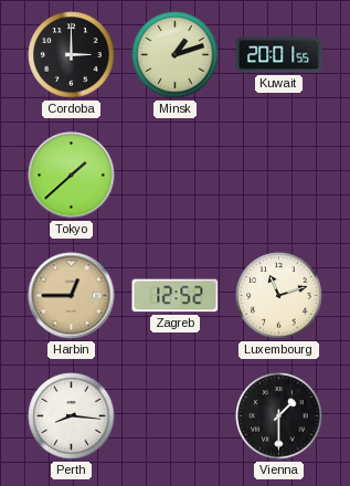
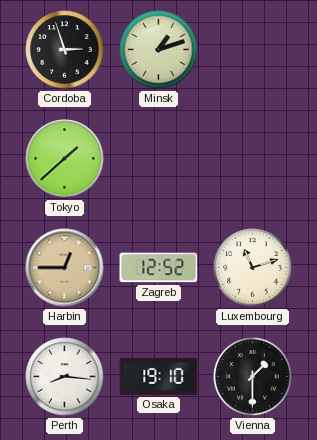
Cordoba: 3:00 -> 2:57
Kuwait: 20:01 -> none
Osaka: none -> 19:10
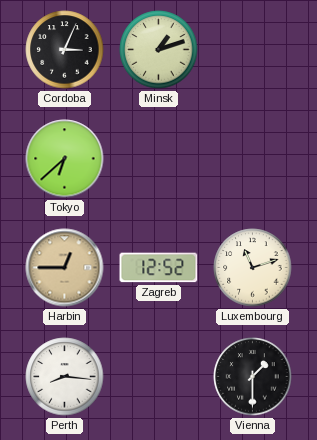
Cordoba: 2:57 -> 3:04
Tokyo: 1:38 -> 6:38
Osaka: 19:10 -> none
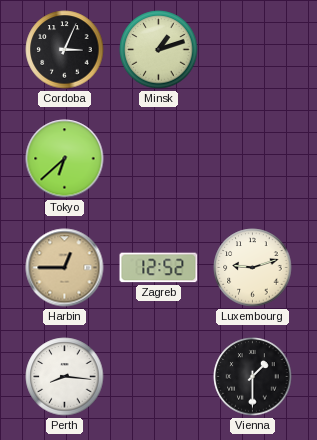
Luxembourg: 11:12 -> 9:12
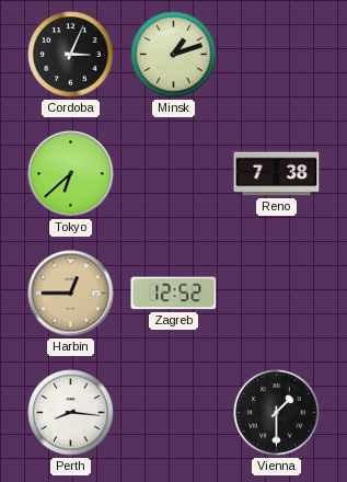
Reno: none -> 7:38
Luxembourg: 9:12 -> none
